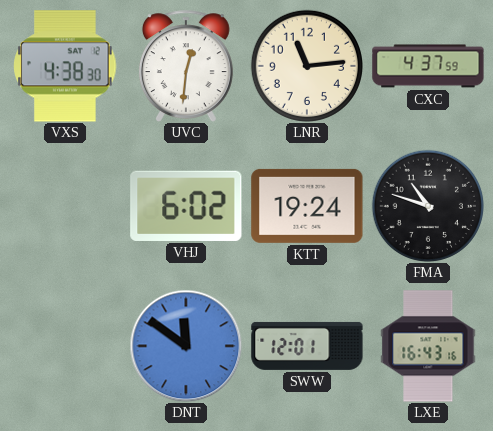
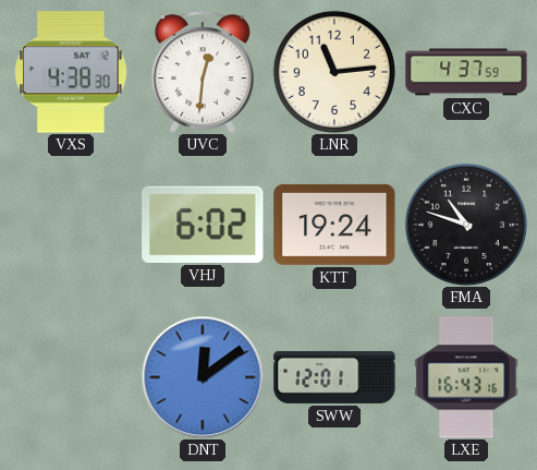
DNT: 11:51 -> 12:09
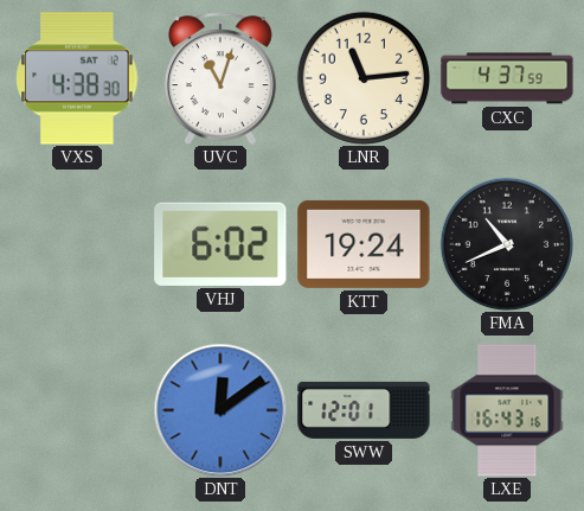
UVC: 12:31 -> 11:03
FMA: 10:48 -> 10:41
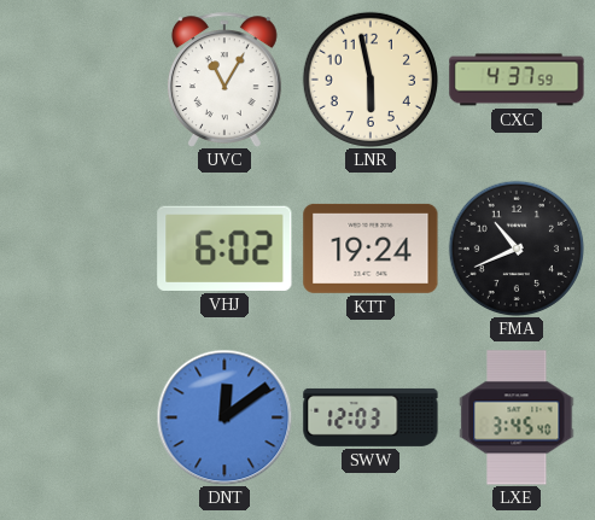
VXS: 4:38 -> none
UVC: 11:03 -> 11:05
LNR: 11:14 -> 5:58
SWW: 12:01 -> 12:03
LXE: 16:43 -> 3:45
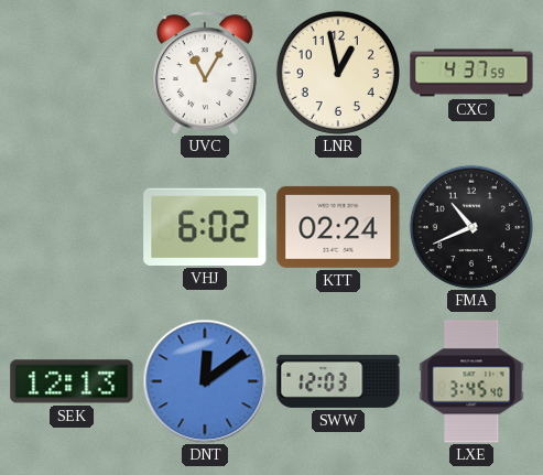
LNR: 5:58 -> 12:58
KTT: 19:24 -> 02:24
SEK: none -> 12:13
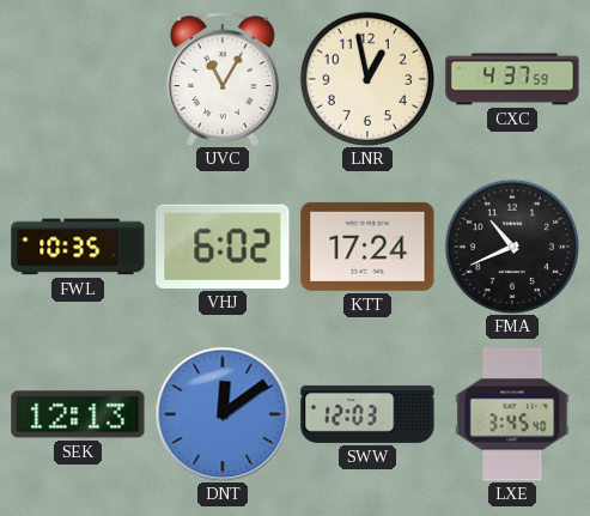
FWL: none -> 10:35
KTT: 02:24 -> 17:24
